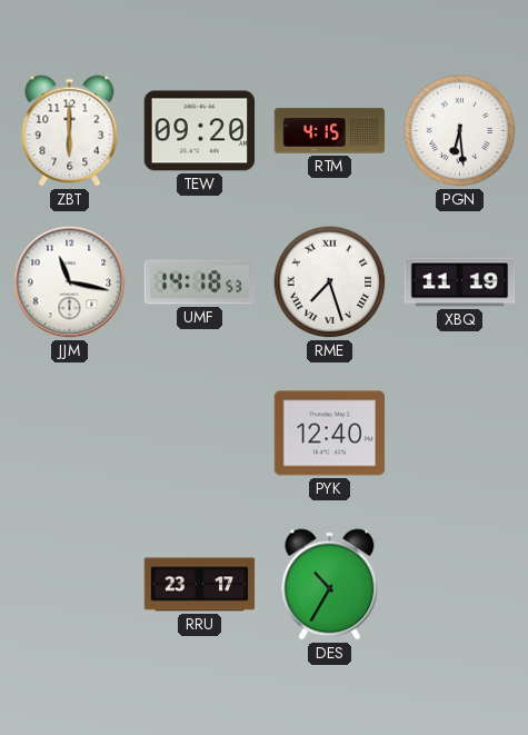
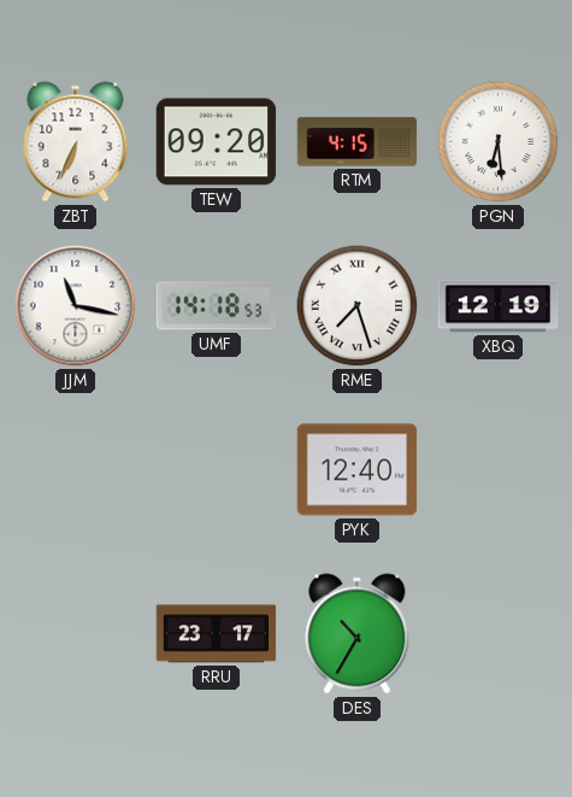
ZBT: 6:00 -> 6:34
XBQ: 11:19 -> 12:19
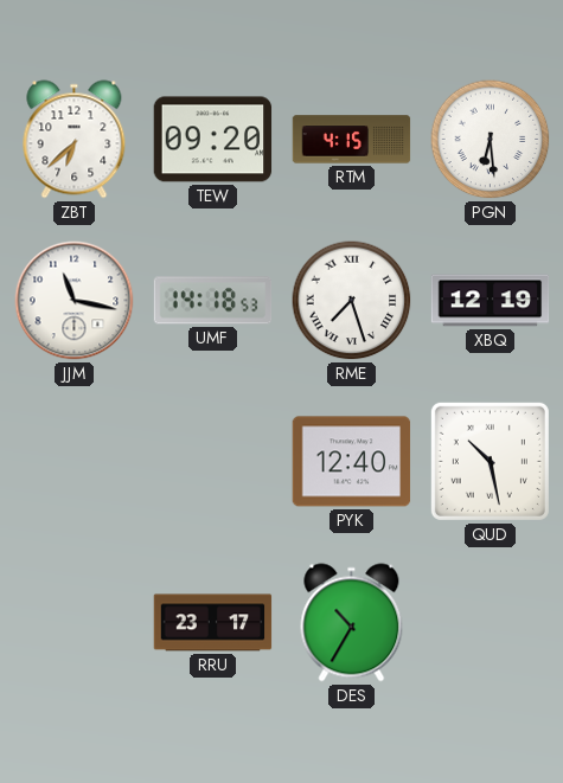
ZBT: 6:34 -> 6:38
QUD: none -> 10:28
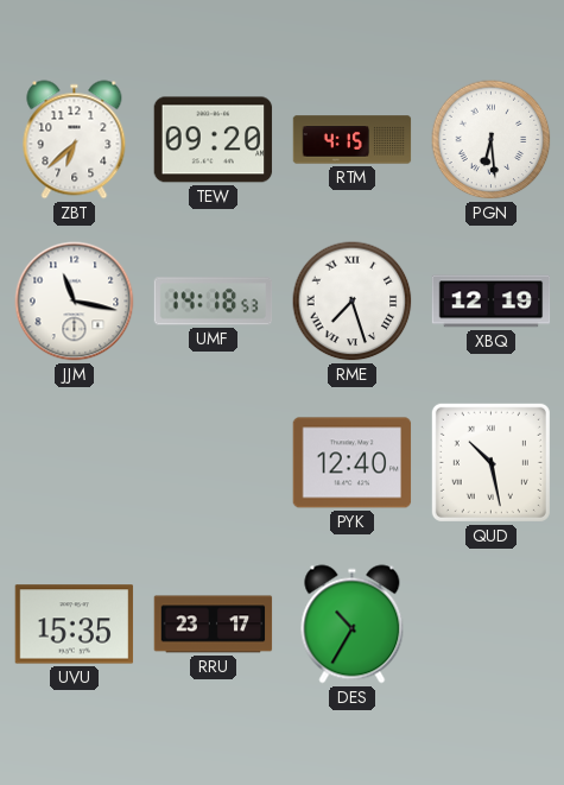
UVU: none -> 15:35
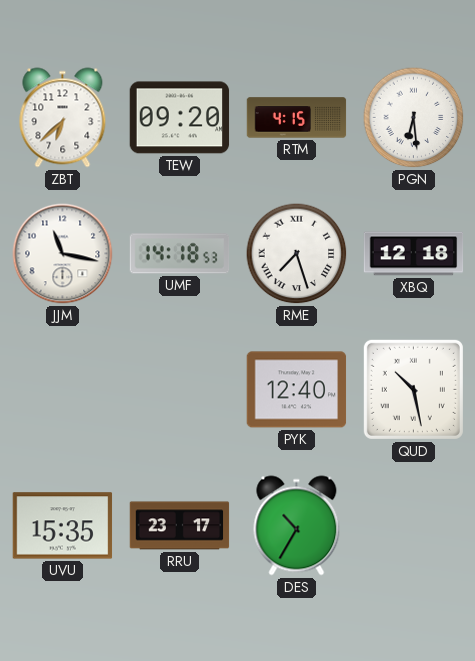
XBQ: 12:19 -> 12:18
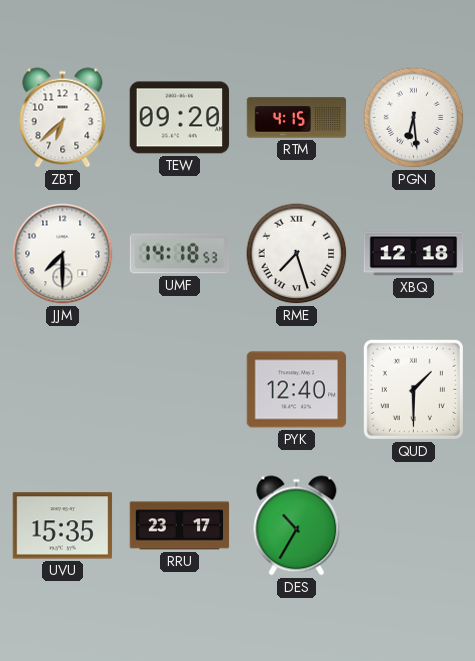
JJM: 11:17 -> 7:30
QUD: 10:28 -> 1:30
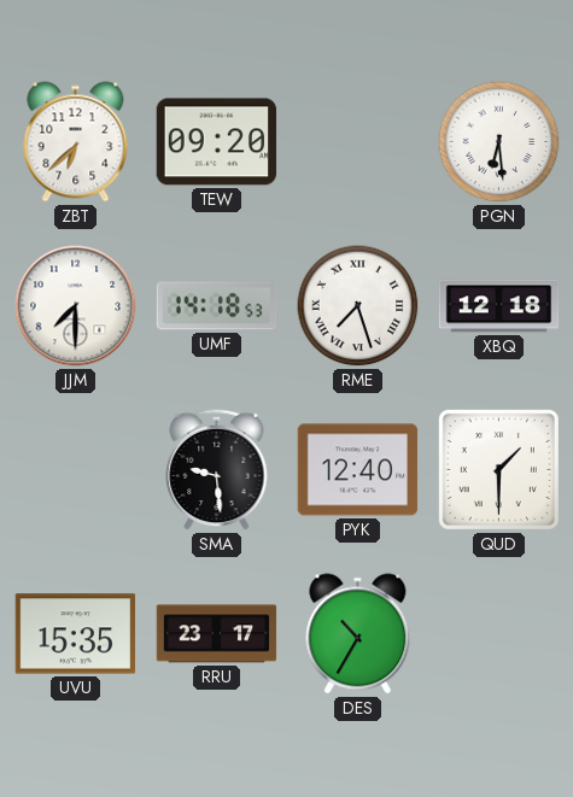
RTM: 4:15 -> none
SMA: none -> 9:29
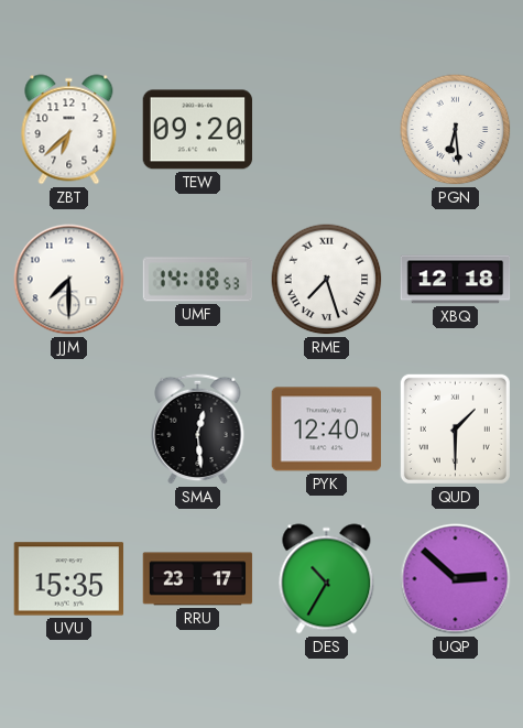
SMA: 9:29 -> 12:29
UQP: none -> 2:52
